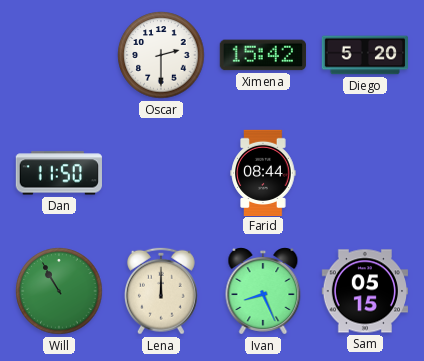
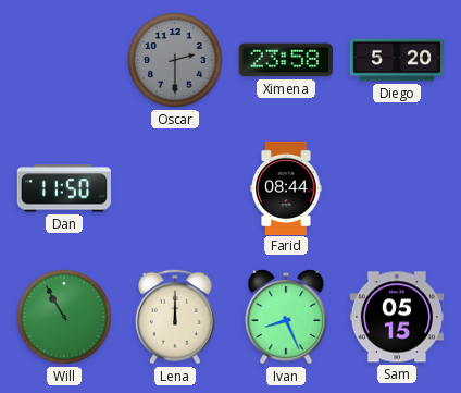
Oscar dial: white -> grey
Ximena: 15:42 -> 23:58
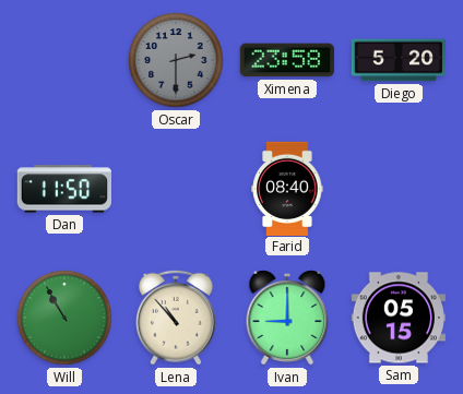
Farid: 08:44 -> 08:40
Lena: 12:00 -> 10:53
Ivan: 8:26 -> 9:00
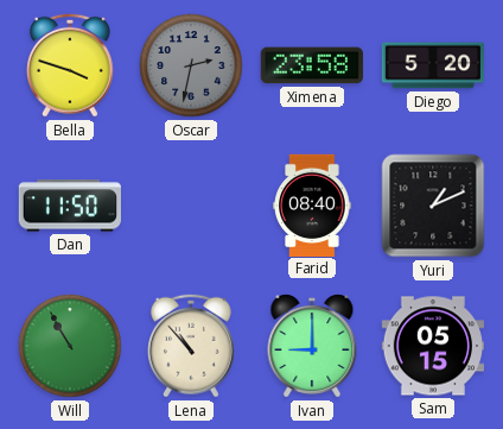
Bella: none -> 3:48
Oscar: 2:30 -> 2:32
Yuri: none -> 1:11
